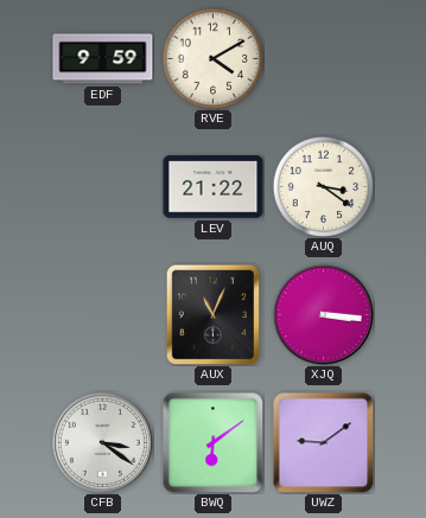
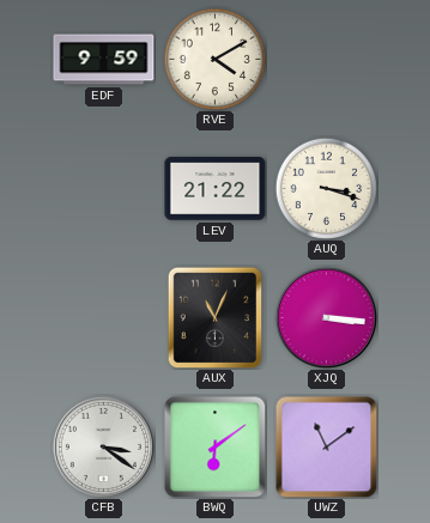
AUQ: 3:21 -> 3:18
UWZ: 9:09 -> 11:09
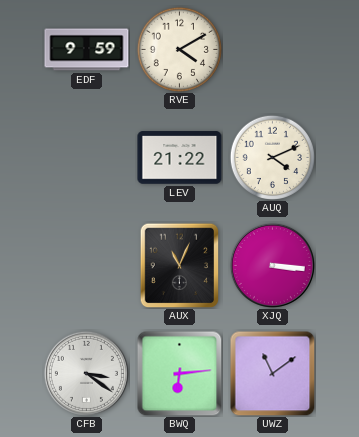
AUQ: 3:18 -> 4:11
BWQ: 6:09 -> 6:14
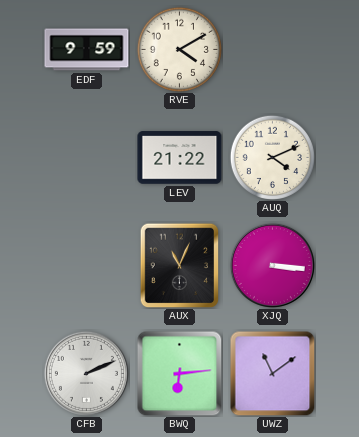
CFB: 3:21 -> 2:11
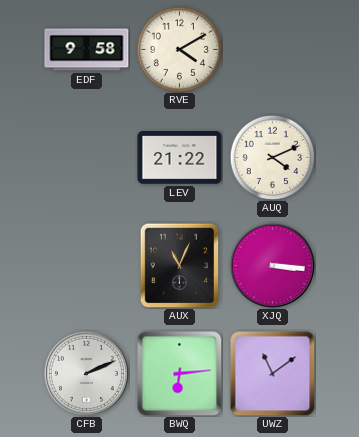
EDF: 9:59 -> 9:58
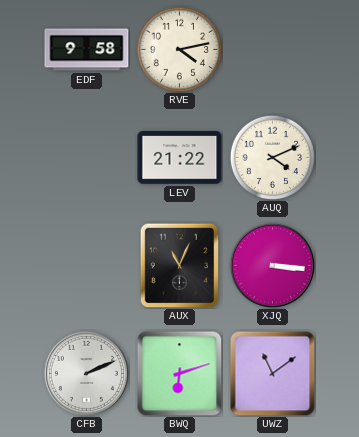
RVE: 4:10 -> 4:13
BWQ: 6:14 -> 6:12
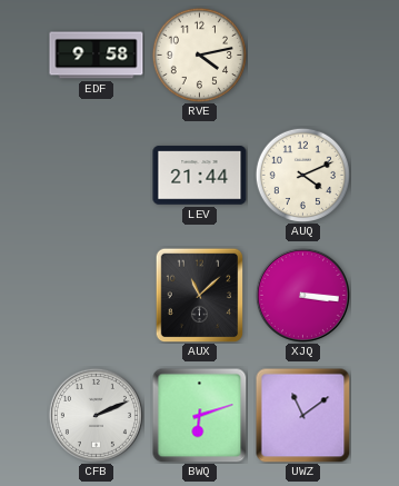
LEV: 21:22 -> 21:44
AUX: 11:04 -> 11:08
